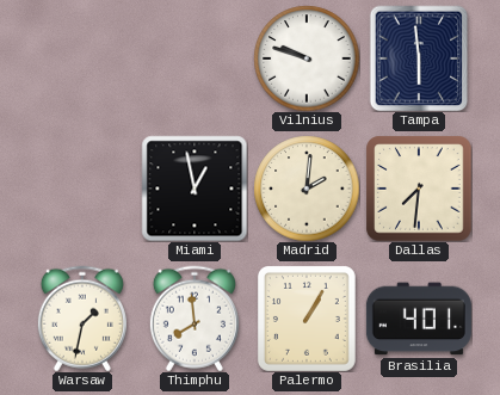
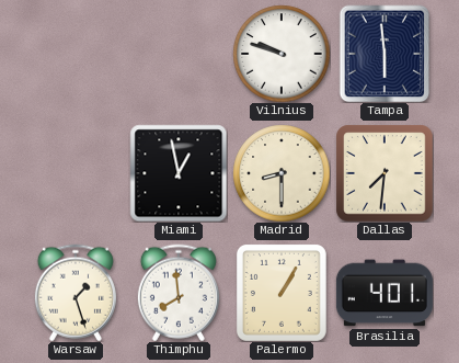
Madrid: 2:01 -> 8:30
Warsaw: 1:32 -> 1:27
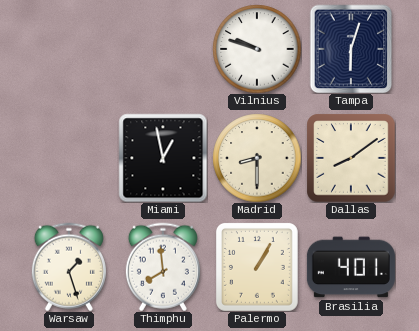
Tampa: 5:59 -> 6:03
Dallas: 7:31 -> 8:09
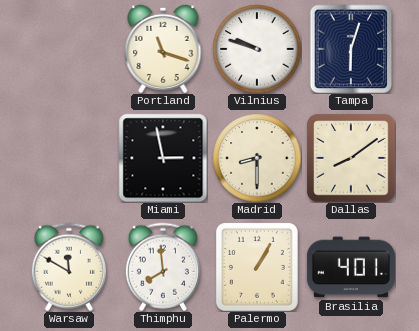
Portland: none -> 11:18
Miami: 12:58 -> 2:58
Warsaw: 1:27 -> 11:50
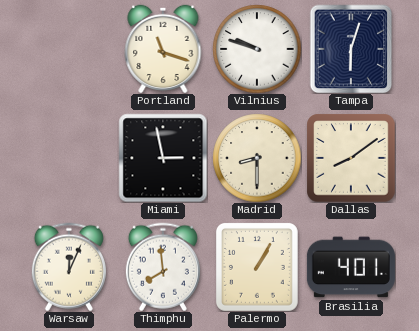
Warsaw: 11:50 -> 12:04
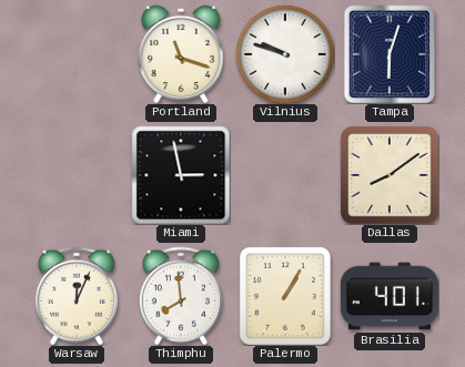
Madrid: 8:30 -> none
